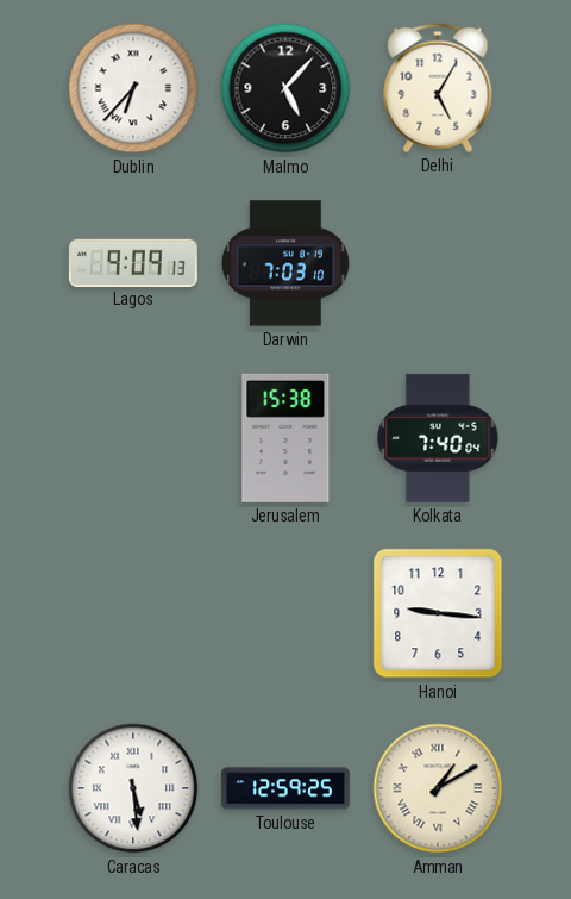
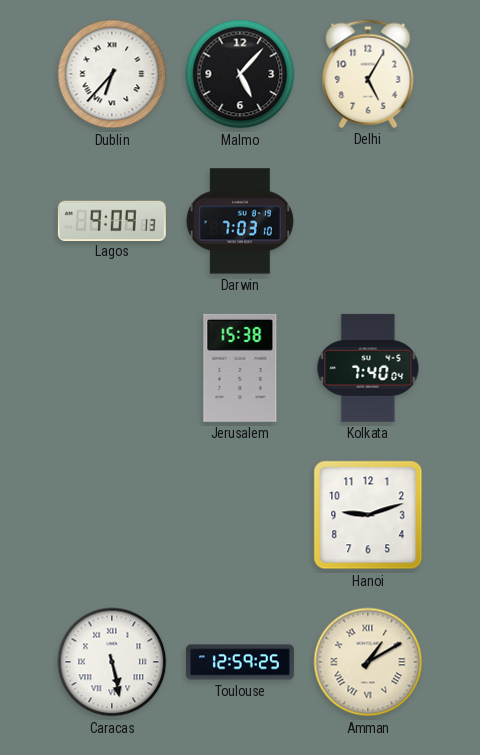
Hanoi: 9:16 -> 9:12
Caracas: 5:29 -> 5:28
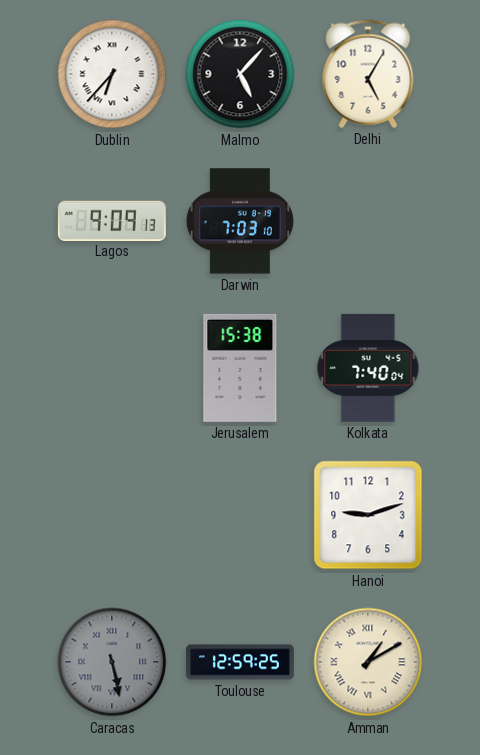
Caracas dial: white -> grey
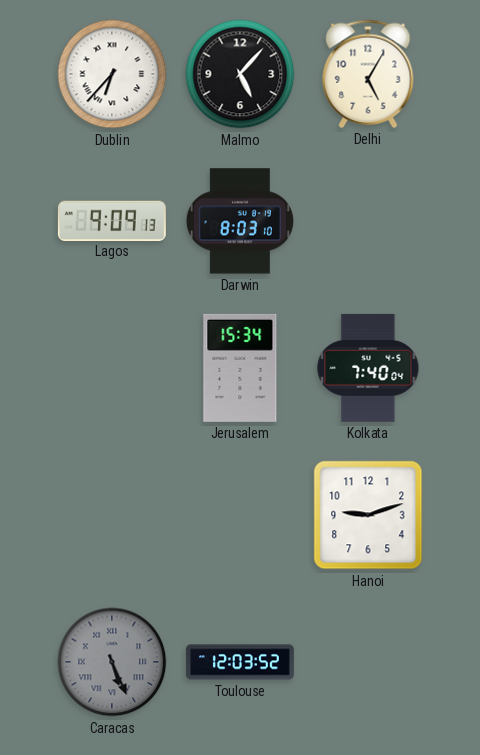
Darwin: 7:03 -> 8:03
Jerusalem: 15:38 -> 15:34
Caracas: 5:28 -> 5:26
Toulouse: 12:59 -> 12:03
Amman: 1:10 -> none
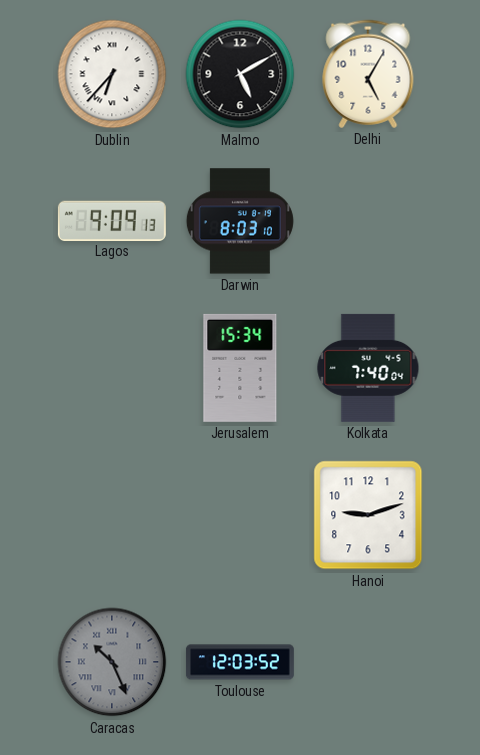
Malmo: 5:07 -> 5:10
Caracas: 5:26 -> 10:26
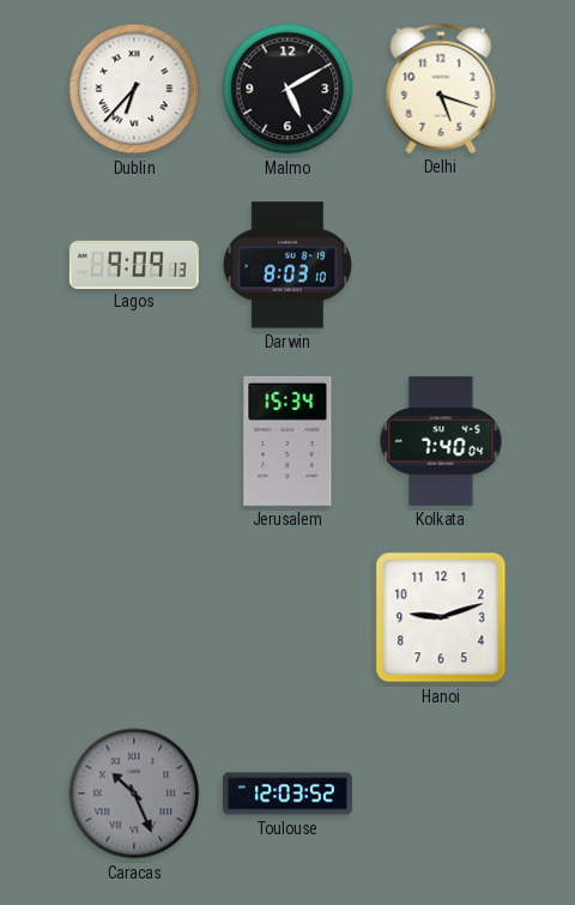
Delhi: 5:05 -> 5:18
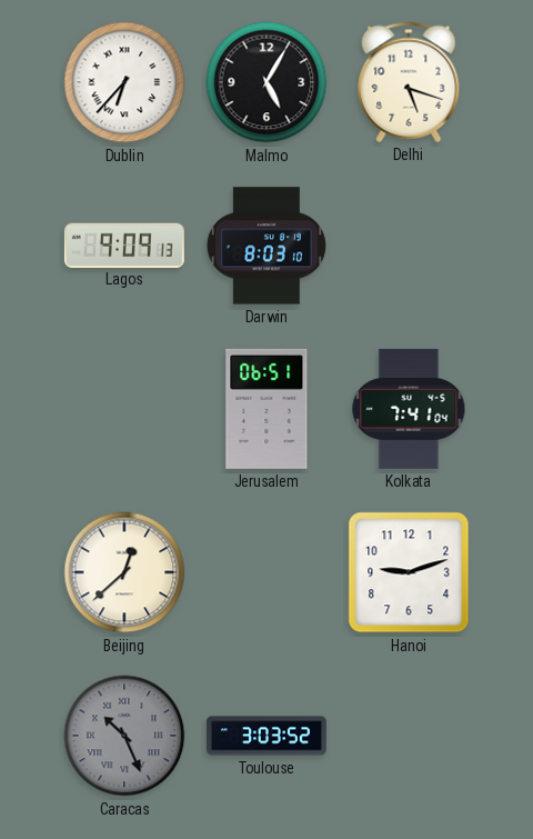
Malmo: 5:10 -> 5:05
Jerusalem: 15:34 -> 06:51
Kolkata: 7:40 -> 7:41
Beijing: none -> 12:38
Toulouse: 12:03 -> 3:03
